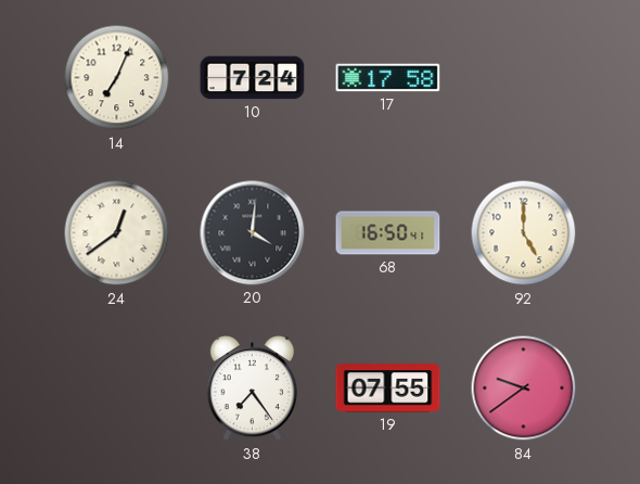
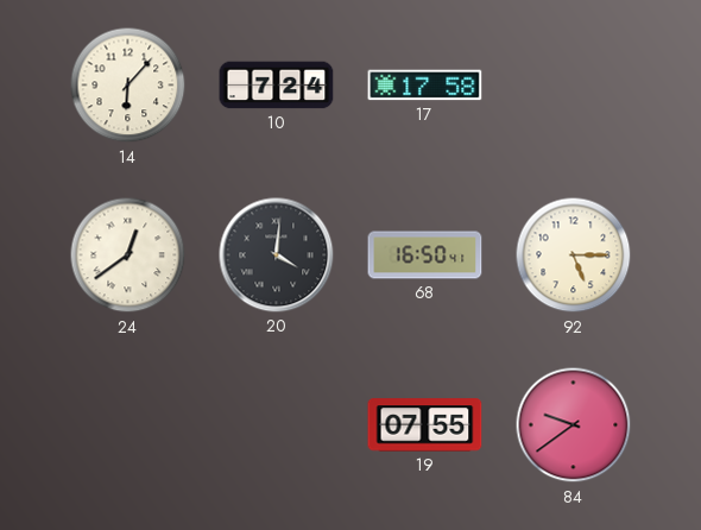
14: 7:04 -> 6:07
92: 5:00 -> 5:15
38: 7:24 -> none
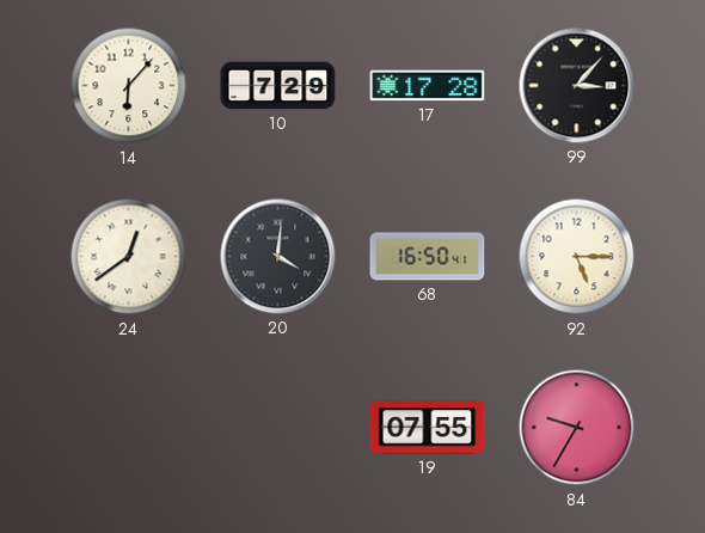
10: 7:24 -> 7:29
17: 17:58 -> 17:28
99: none -> 3:07
84: 9:39 -> 9:35
